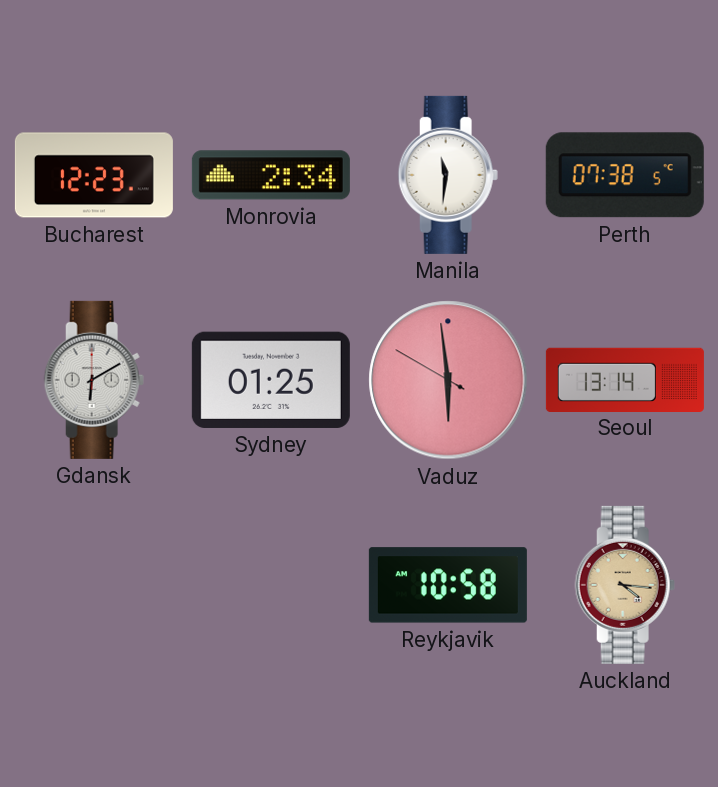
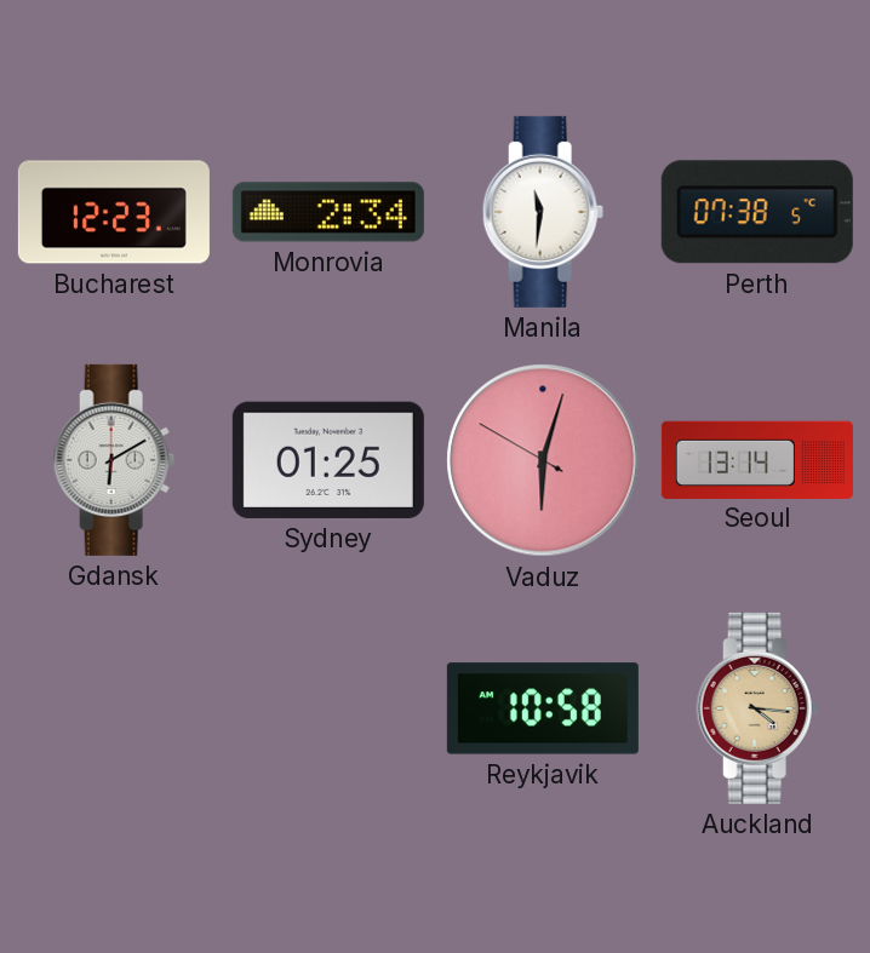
Vaduz: 5:58 -> 6:02
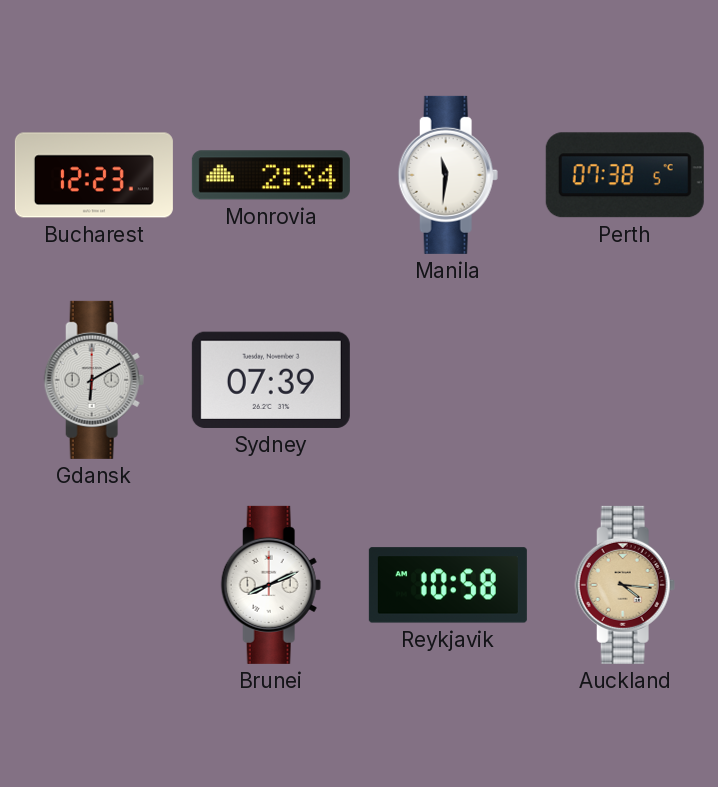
Sydney: 01:25 -> 07:39
Vaduz: 6:02 -> none
Seoul: 13:14 -> none
Brunei: none -> 8:11
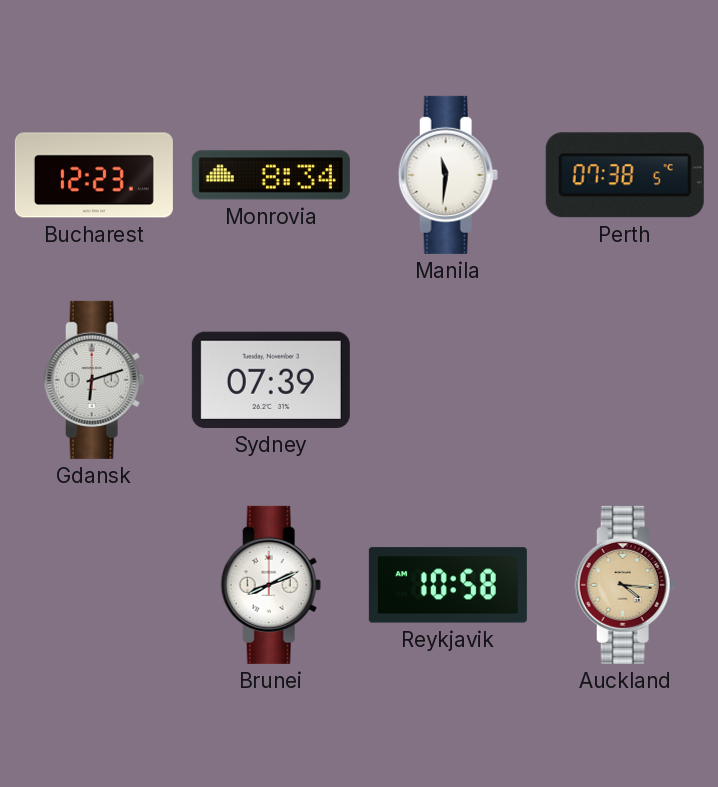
Monrovia: 2:34 -> 8:34
Gdansk: 6:10 -> 6:12
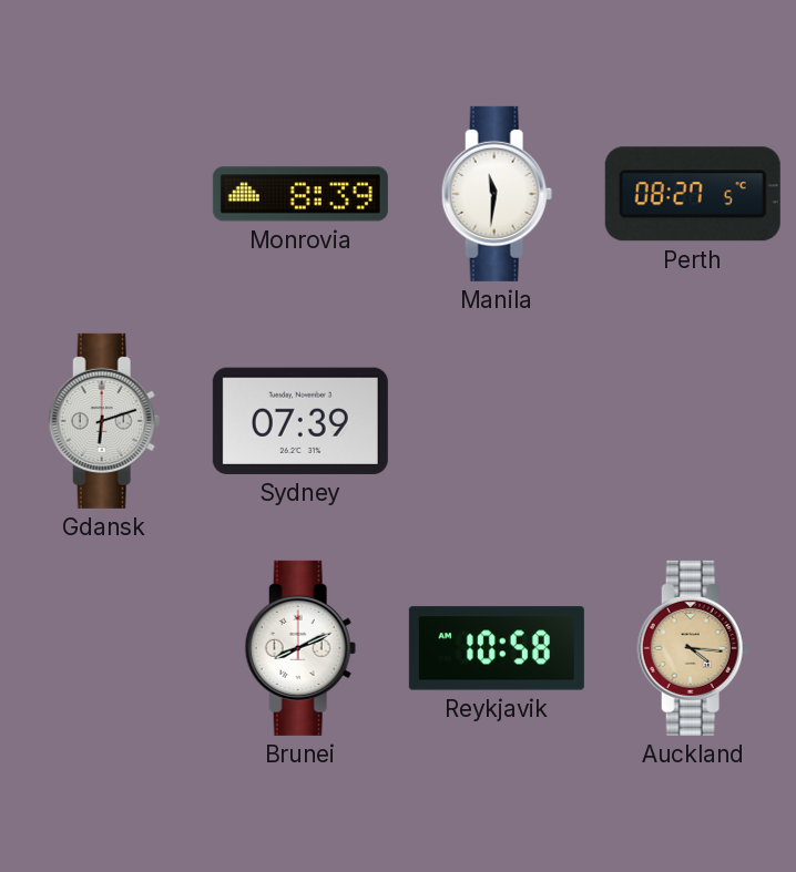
Bucharest: 12:23 -> none
Monrovia: 8:34 -> 8:39
Perth: 07:38 -> 08:27
